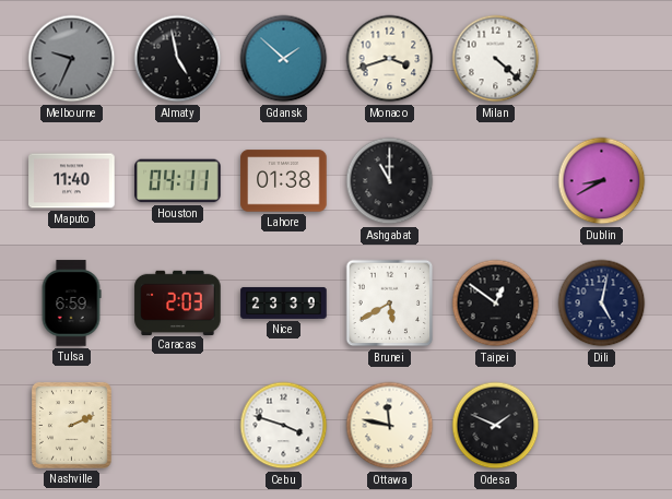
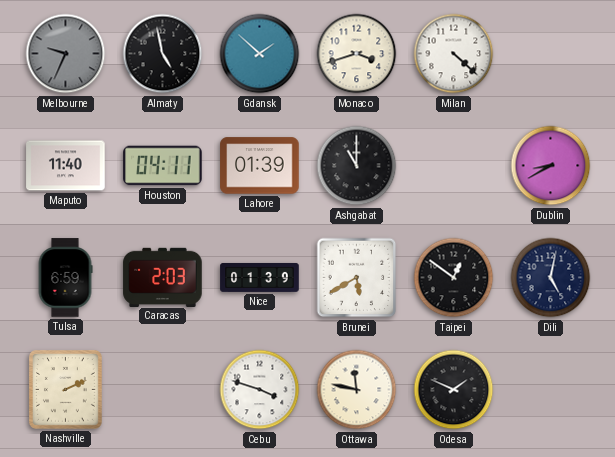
Lahore: 01:38 -> 01:39
Nice: 23:39 -> 01:39
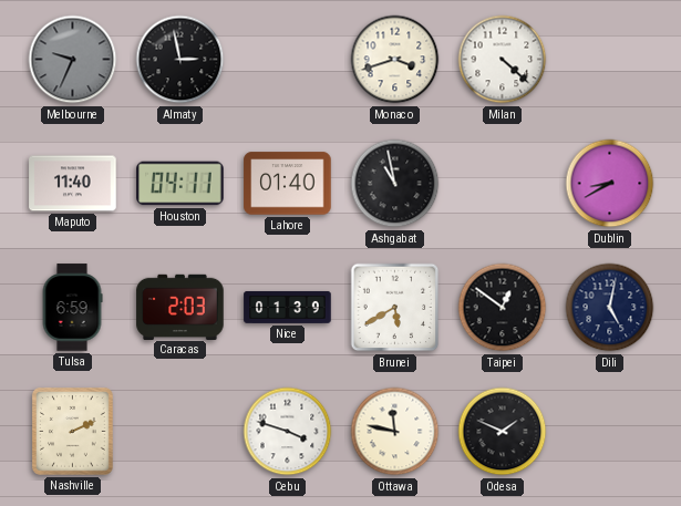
Almaty: 4:58 -> 2:58
Gdansk: 1:52 -> none
Lahore: 01:39 -> 01:40
Ashgabat: 11:00 -> 10:58
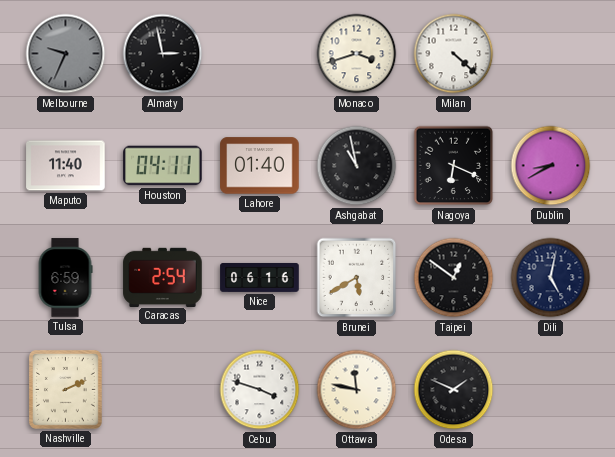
Nagoya: none -> 6:19
Caracas: 2:03 -> 2:54
Nice: 01:39 -> 06:16
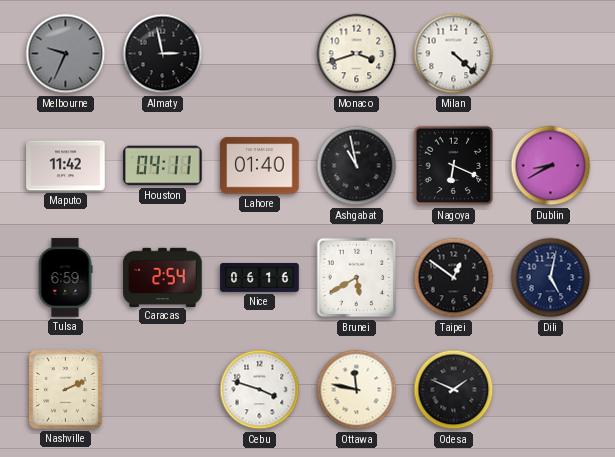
Maputo: 11:40 -> 11:42
